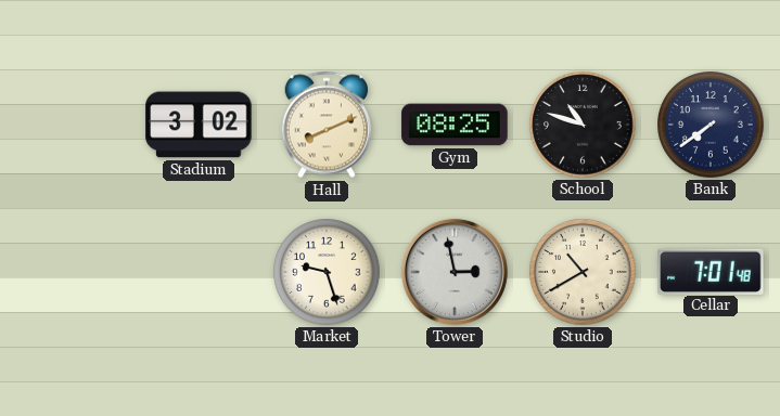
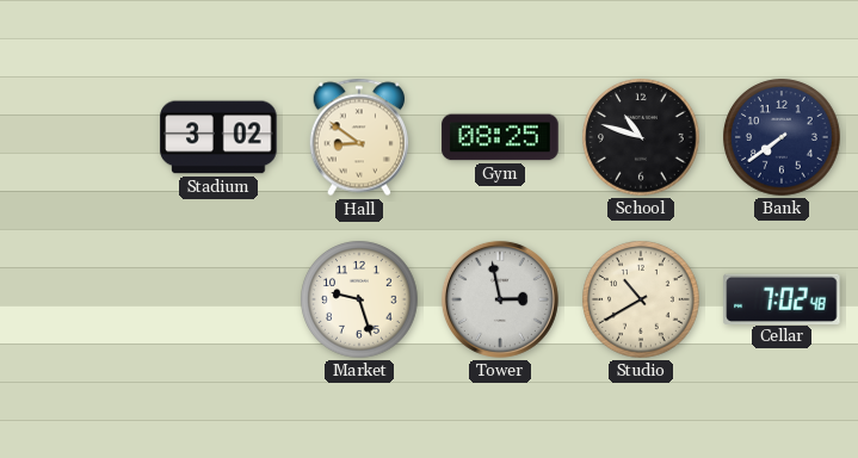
Hall: 8:11 -> 8:51
Cellar: 7:01 -> 7:02
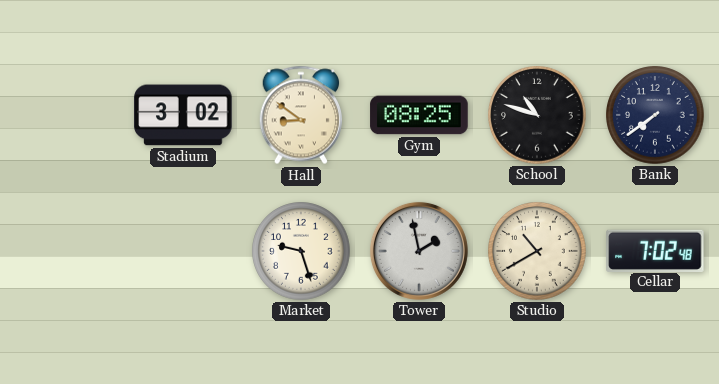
Tower: 2:58 -> 1:58
